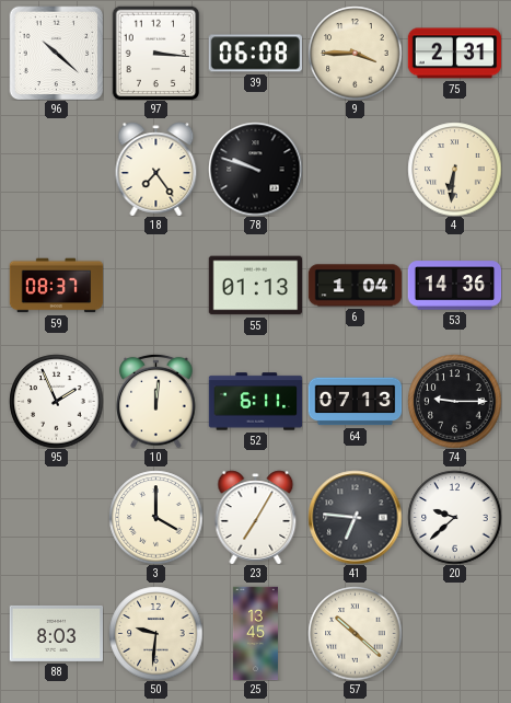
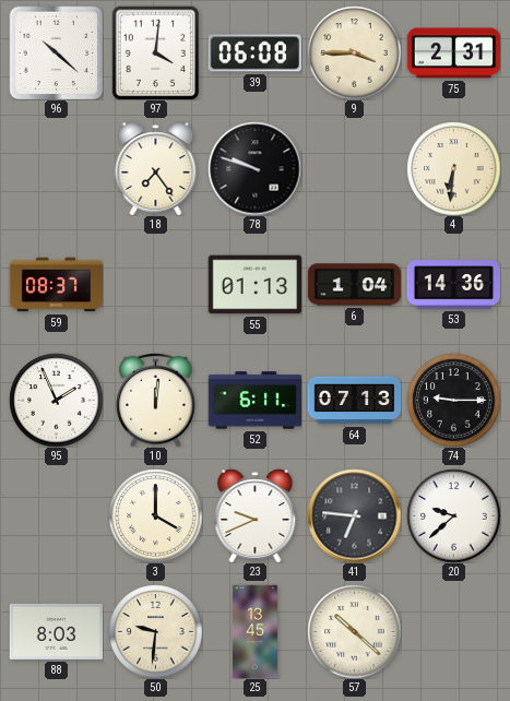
97: 3:16 -> 4:01
23: 7:05 -> 9:41
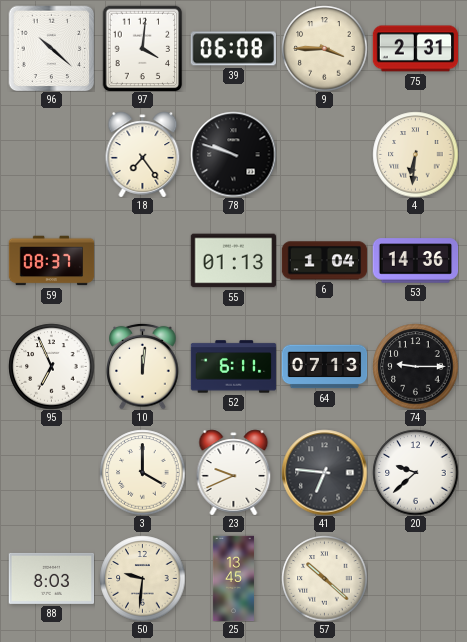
95: 1:56 -> 6:56
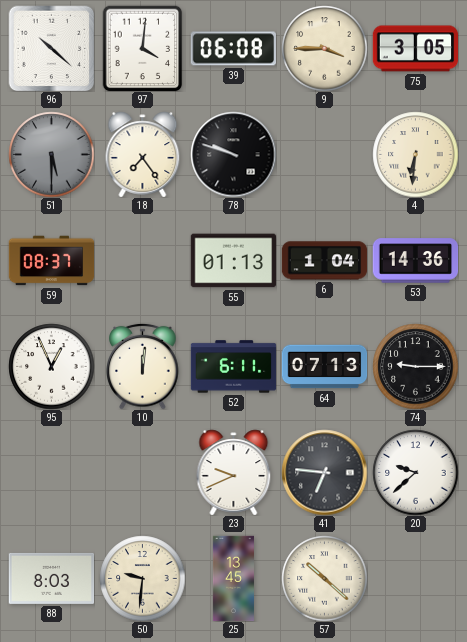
75: 2:31 -> 3:05
51: none -> 5:30
95: 6:56 -> 12:56
3: 4:00 -> none
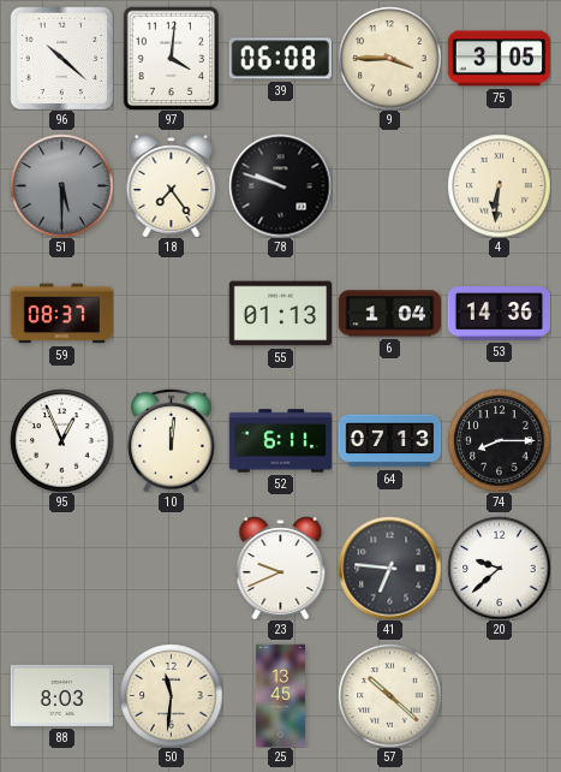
74: 9:15 -> 8:15
50: 9:31 -> 11:31
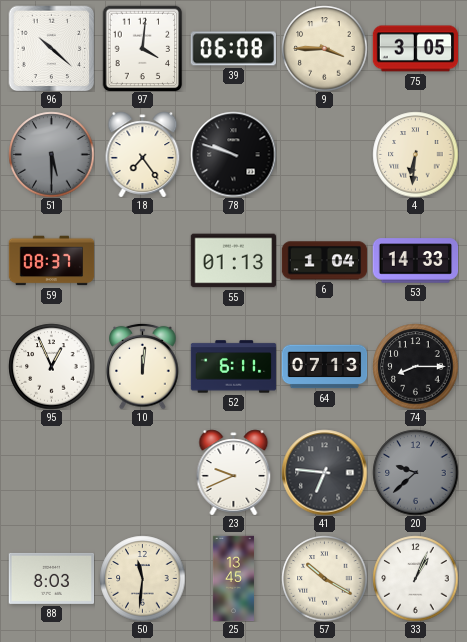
53: 14:36 -> 14:33
20 dial: white -> grey
57: 10:22 -> 10:20
33: none -> 1:04
